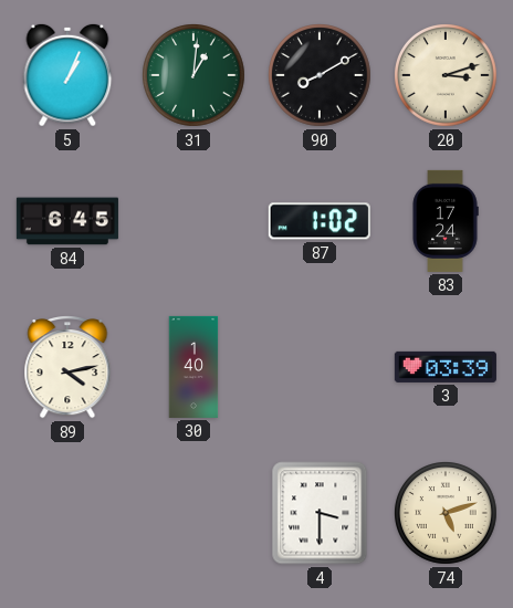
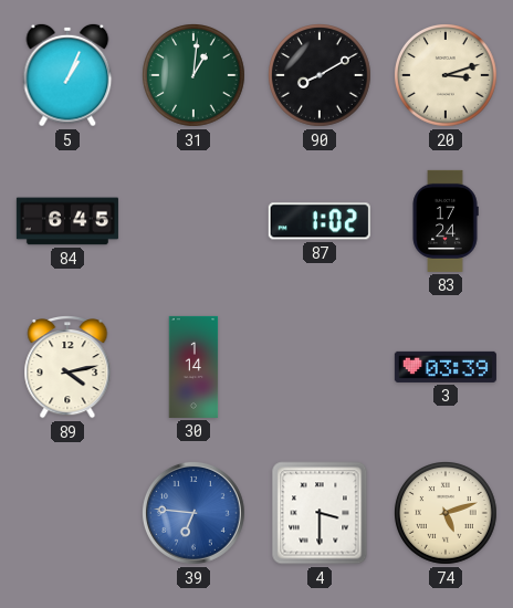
30: 1:40 -> 1:14
39: none -> 6:46
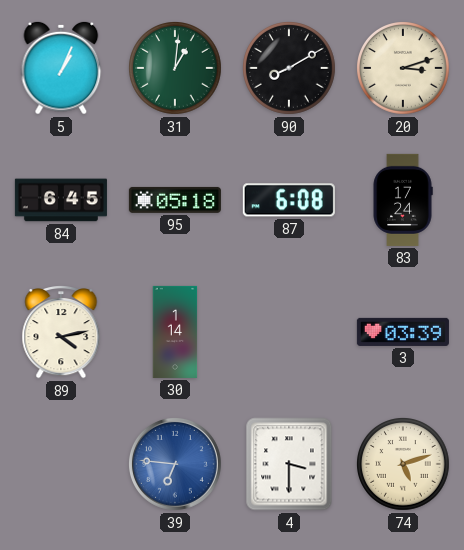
95: none -> 05:18
87: 1:02 -> 6:08
